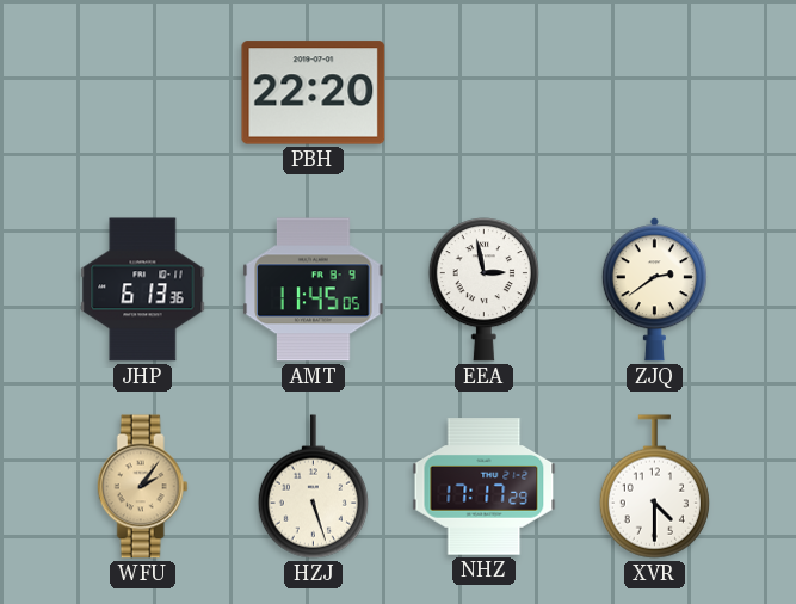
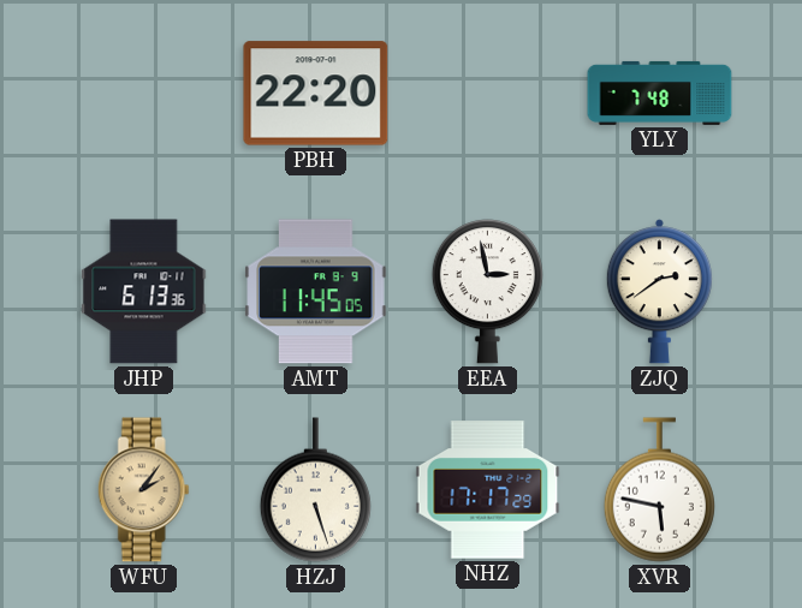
YLY: none -> 7:48
XVR: 4:30 -> 5:47
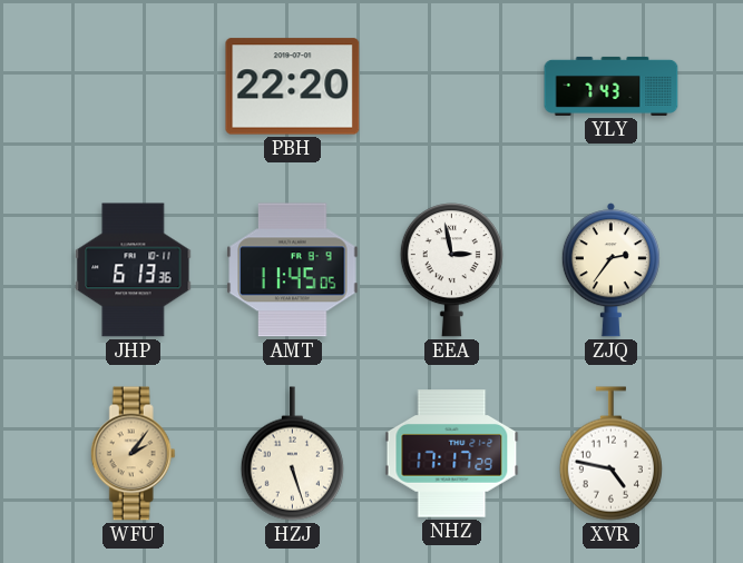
YLY: 7:48 -> 7:43
ZJQ: 2:39 -> 2:36
XVR: 5:47 -> 4:47
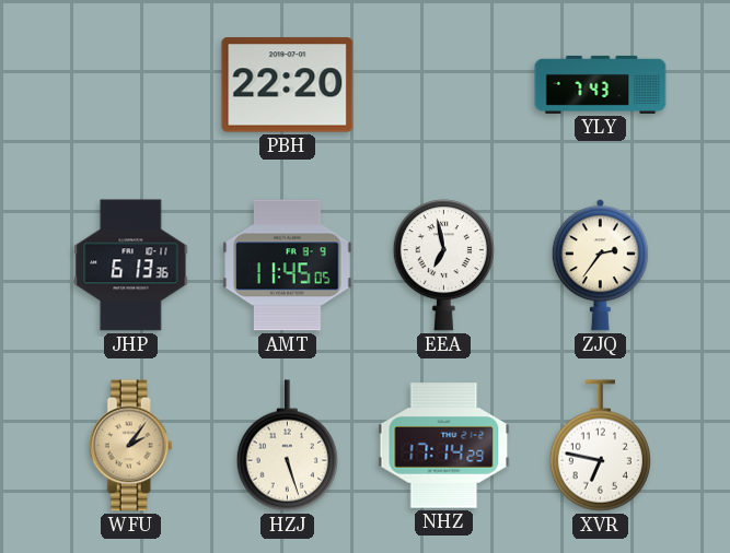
EEA: 2:58 -> 6:58
NHZ: 17:17 -> 17:14
XVR: 4:47 -> 6:47
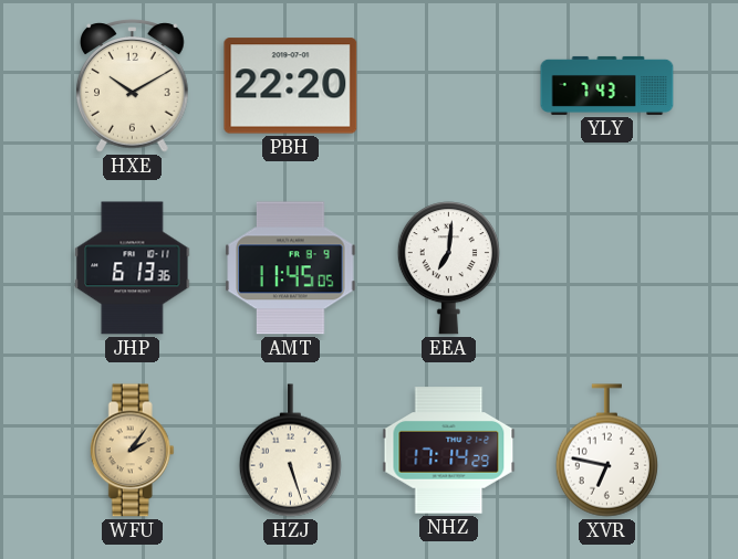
HXE: none -> 10:10
EEA: 6:58 -> 7:01
ZJQ: 2:36 -> none
